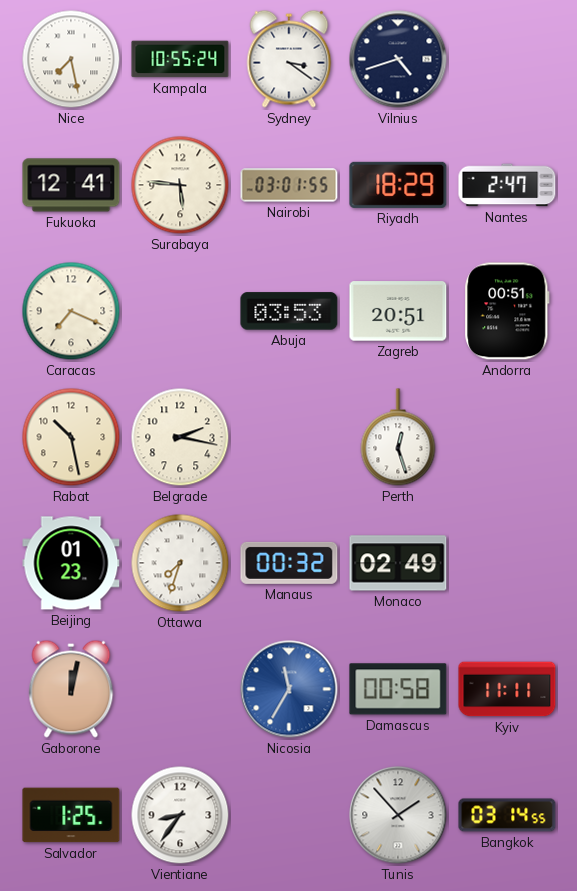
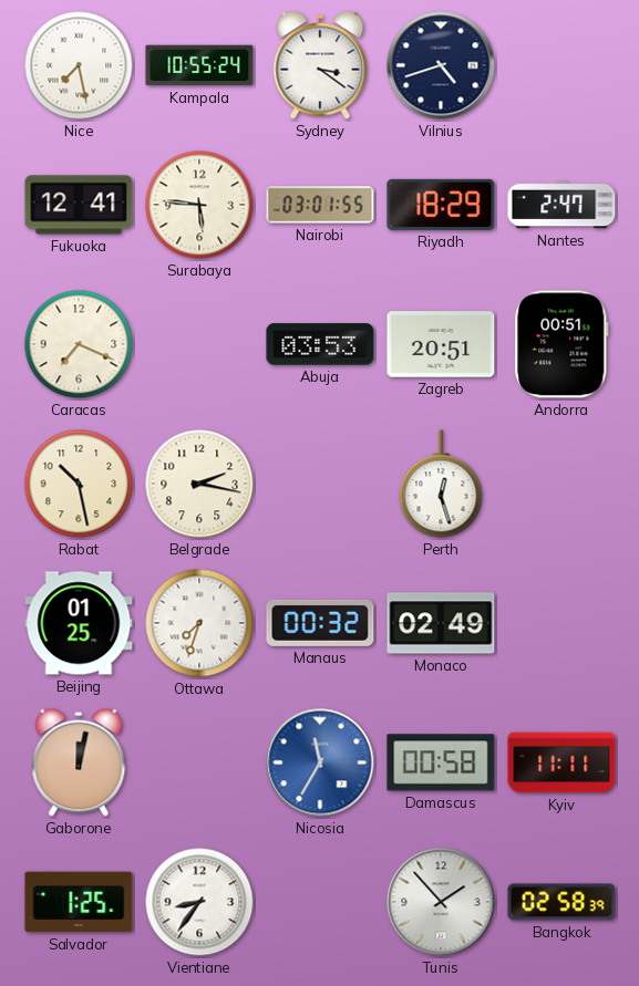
Beijing: 01:23 -> 01:25
Bangkok: 03:14 -> 02:58
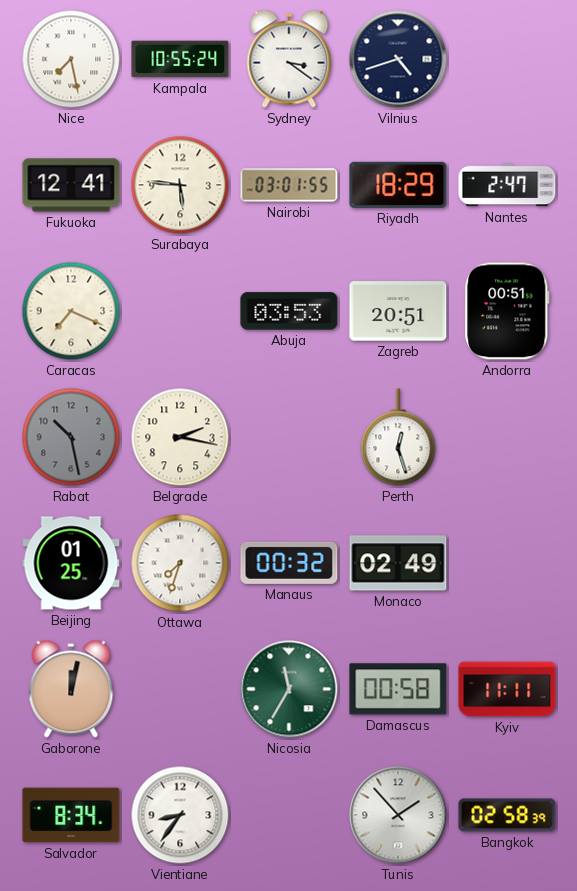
Rabat dial: cream -> grey
Nicosia dial: blue -> green
Salvador: 1:25 -> 8:34
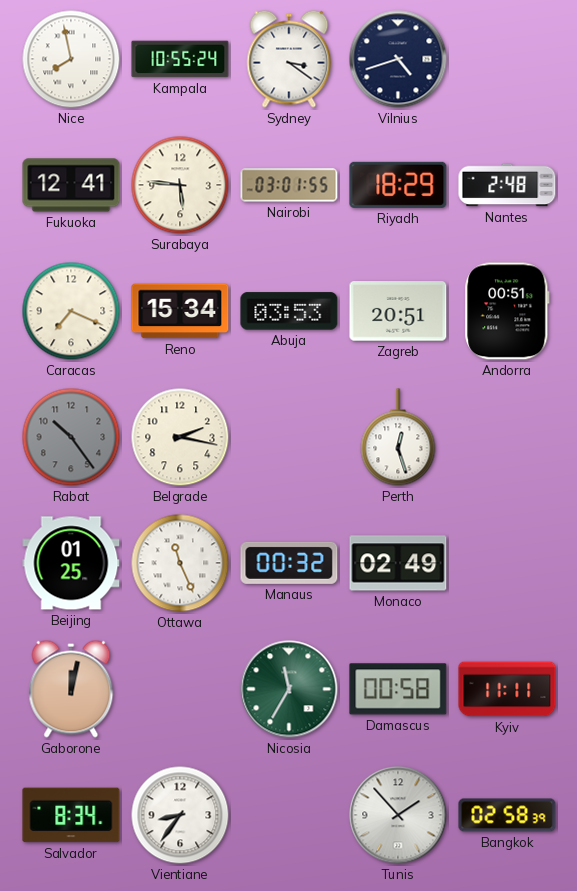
Nice: 7:28 -> 7:58
Nantes: 2:47 -> 2:48
Reno: none -> 15:34
Rabat: 10:28 -> 10:24
Ottawa: 7:33 -> 11:26
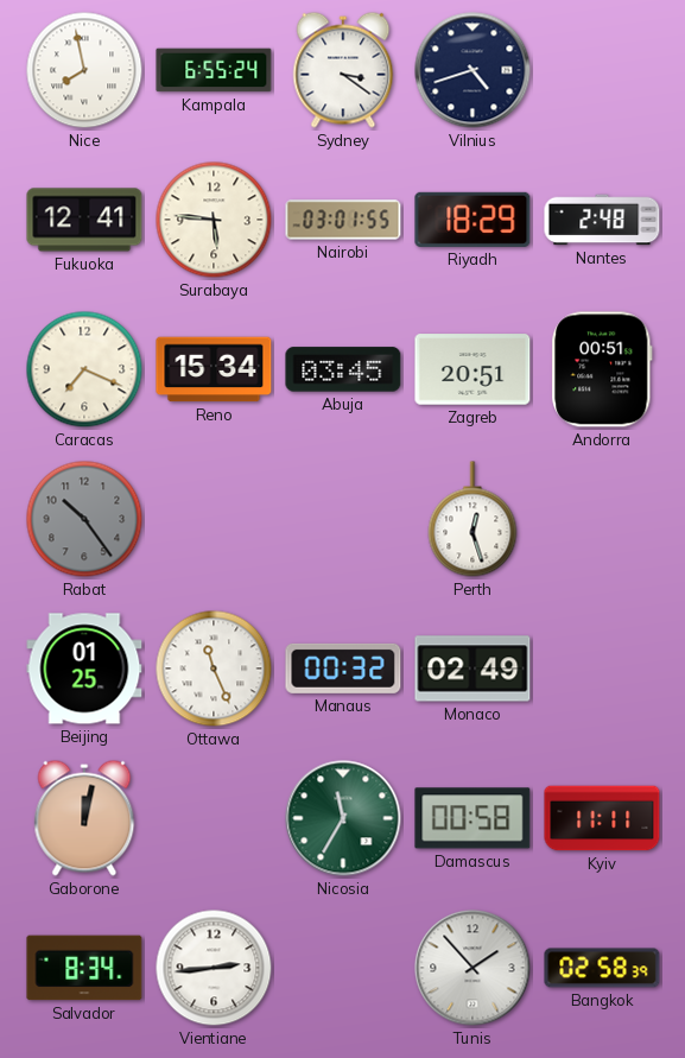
Kampala: 10:55 -> 6:55
Abuja: 03:53 -> 03:45
Belgrade: 2:17 -> none
Vientiane: 8:36 -> 2:44
